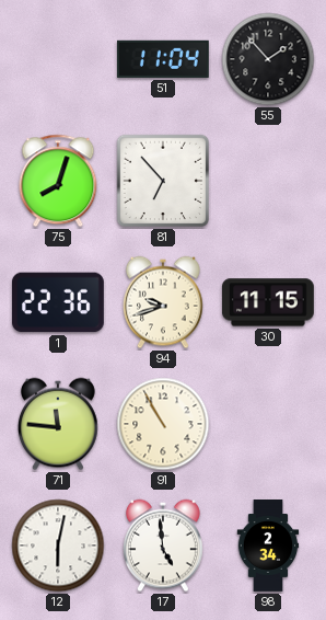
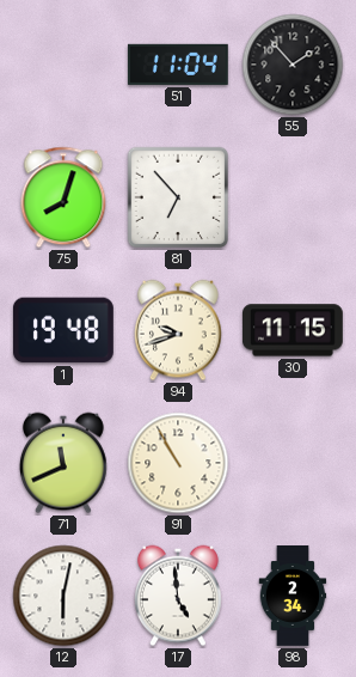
1: 22:36 -> 19:48
71: 11:46 -> 11:41
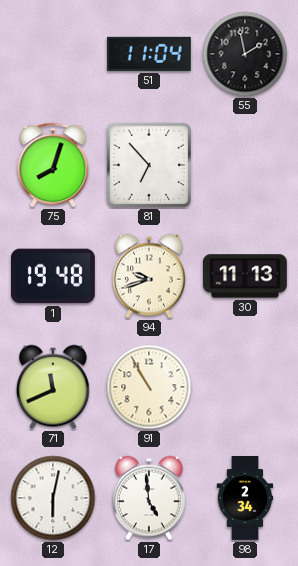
55: 1:53 -> 1:58
30: 11:15 -> 11:13
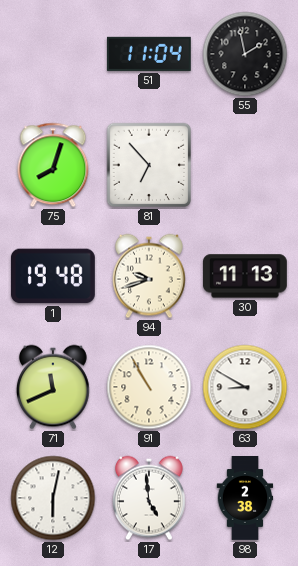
63: none -> 8:50
98: 2:34 -> 2:38
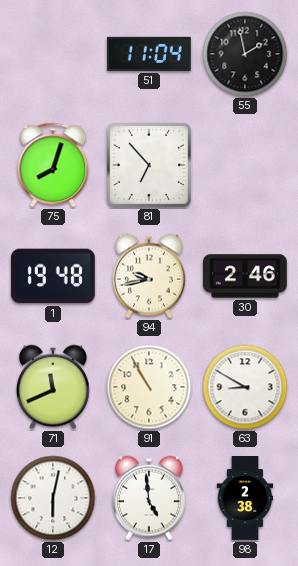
94: 9:42 -> 9:43
30: 11:13 -> 2:46
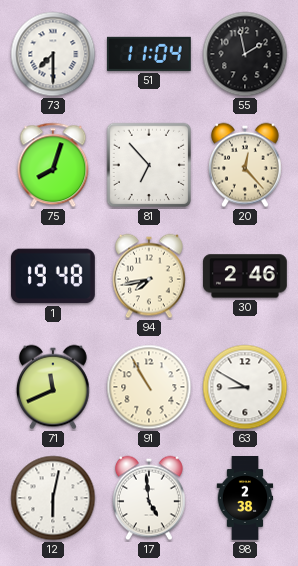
73: none -> 7:30
20: none -> 12:23
94: 9:43 -> 7:43
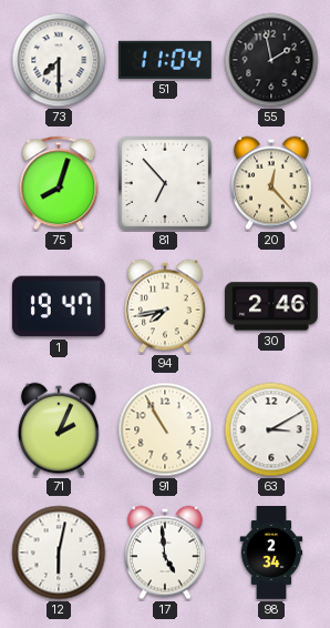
1: 19:48 -> 19:47
71: 11:41 -> 2:04
63: 8:50 -> 3:10
98: 2:38 -> 2:34
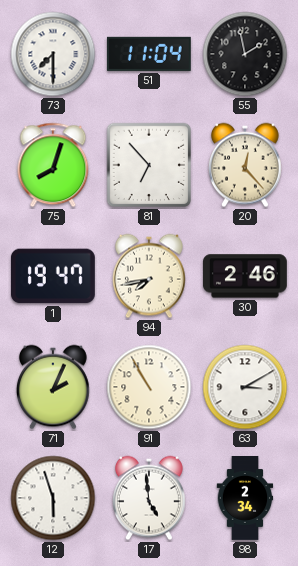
12: 6:02 -> 5:57
